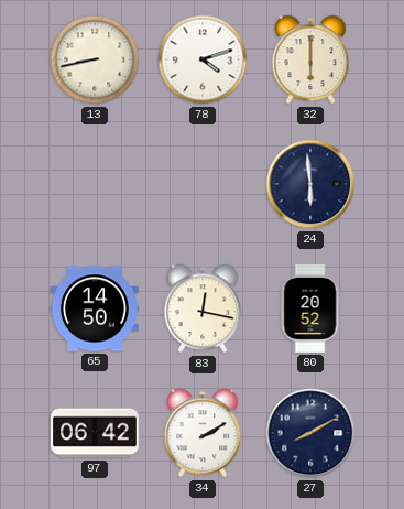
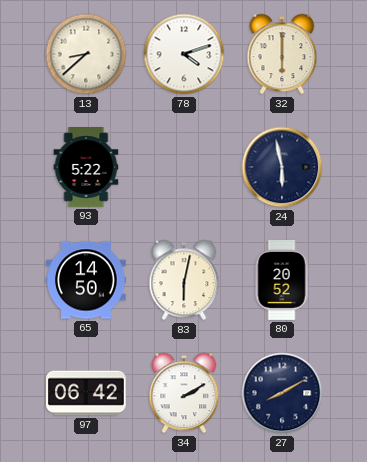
13: 8:43 -> 8:38
93: none -> 5:22
24: 5:59 -> 5:58
83: 12:17 -> 6:02
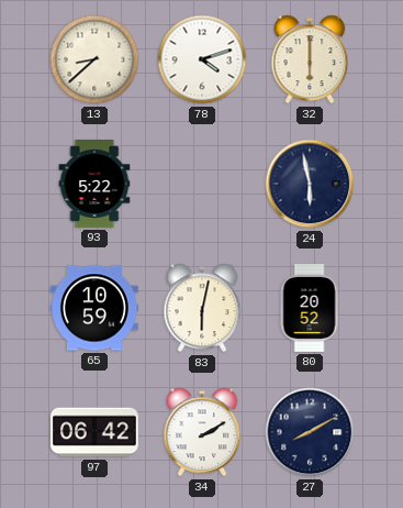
65: 14:50 -> 10:59
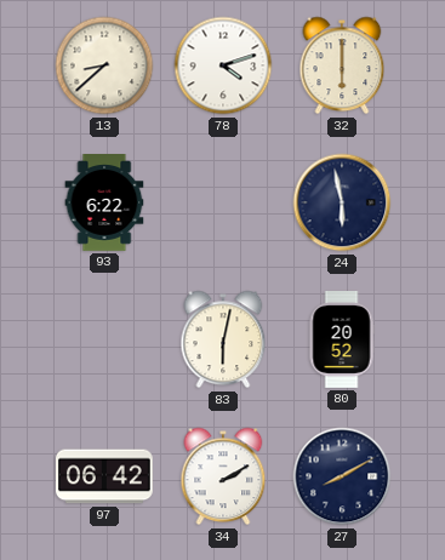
93: 5:22 -> 6:22
65: 10:59 -> none
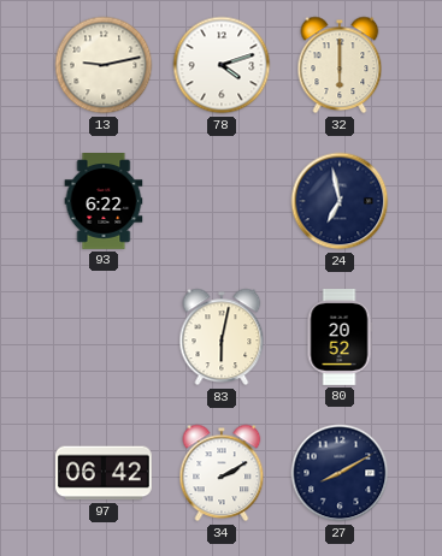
13: 8:38 -> 9:13
24: 5:58 -> 6:58
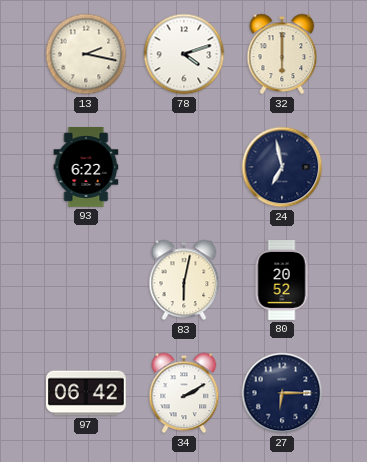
13: 9:13 -> 2:17
27: 8:10 -> 6:15
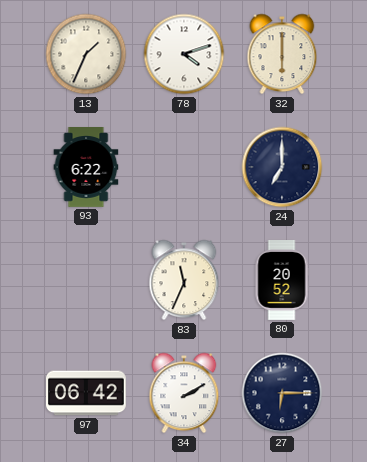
13: 2:17 -> 1:34
24: 6:58 -> 7:00
83: 6:02 -> 11:34
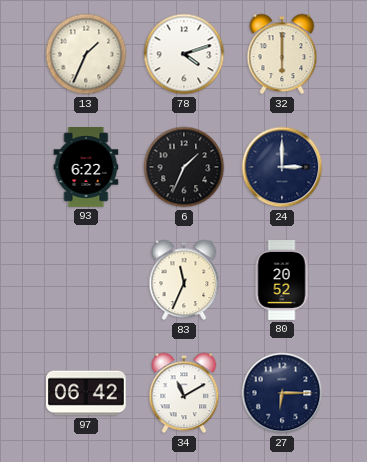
6: none -> 1:34
24: 7:00 -> 3:00
34: 2:10 -> 11:10
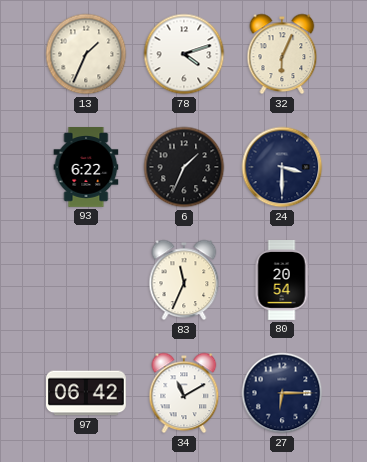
32: 6:00 -> 6:04
24: 3:00 -> 3:30
80: 20:52 -> 20:54
